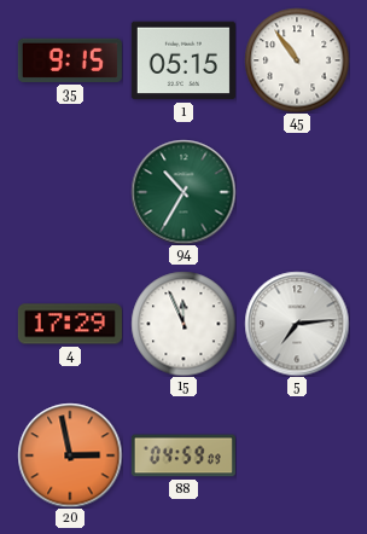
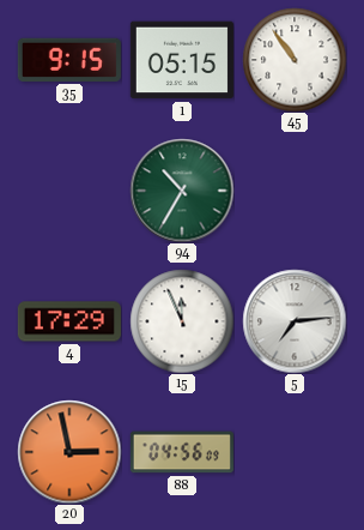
88: 04:59 -> 04:56
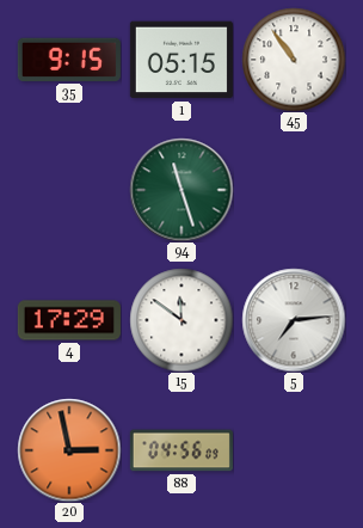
94: 10:35 -> 11:27
15: 11:56 -> 11:51
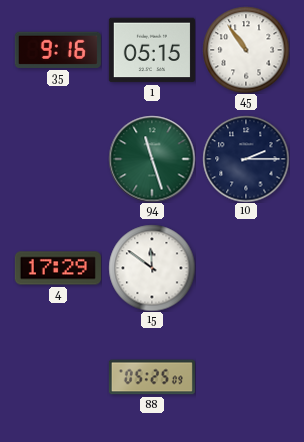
35: 9:15 -> 9:16
10: none -> 2:15
5: 7:14 -> none
20: 2:58 -> none
88: 04:56 -> 05:25
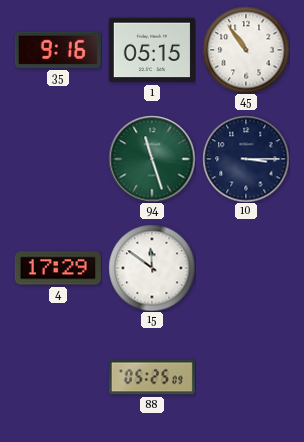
10: 2:15 -> 3:15
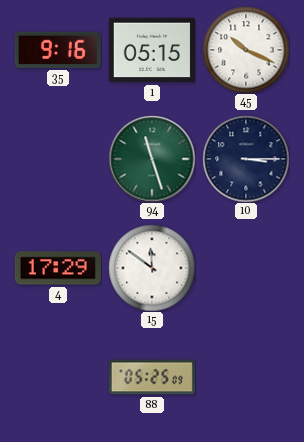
45: 10:54 -> 10:19
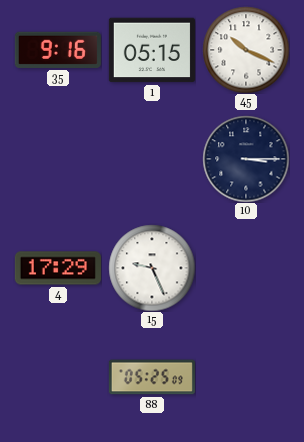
94: 11:27 -> none
15: 11:51 -> 9:26
